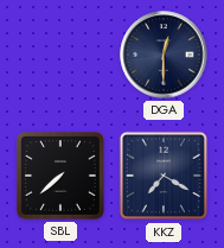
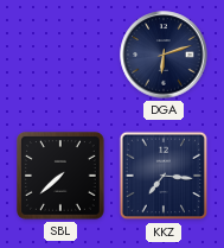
DGA: 12:30 -> 6:12
KKZ: 7:20 -> 7:16
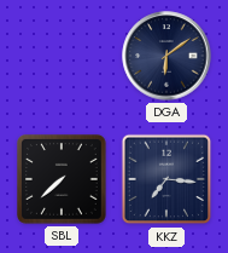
DGA: 6:12 -> 6:09
